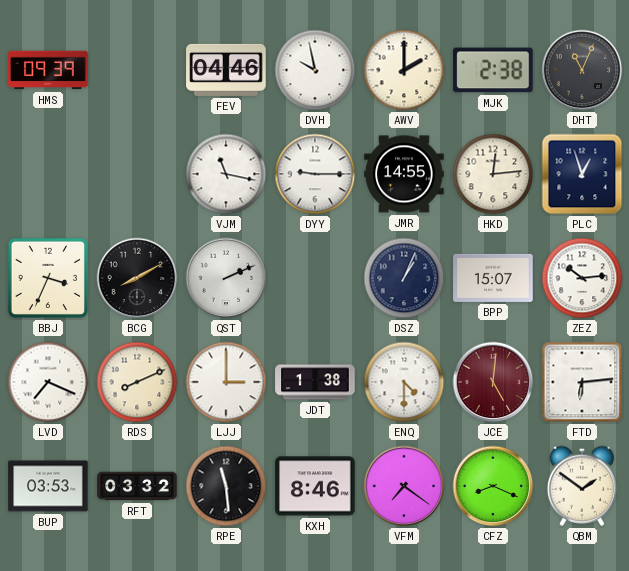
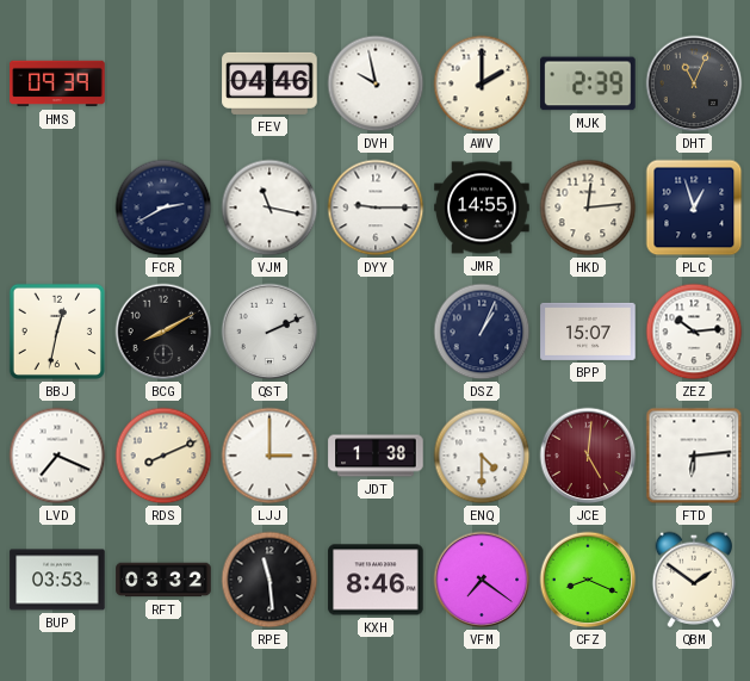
MJK: 2:38 -> 2:39
FCR: none -> 2:40
BBJ: 3:34 -> 12:32
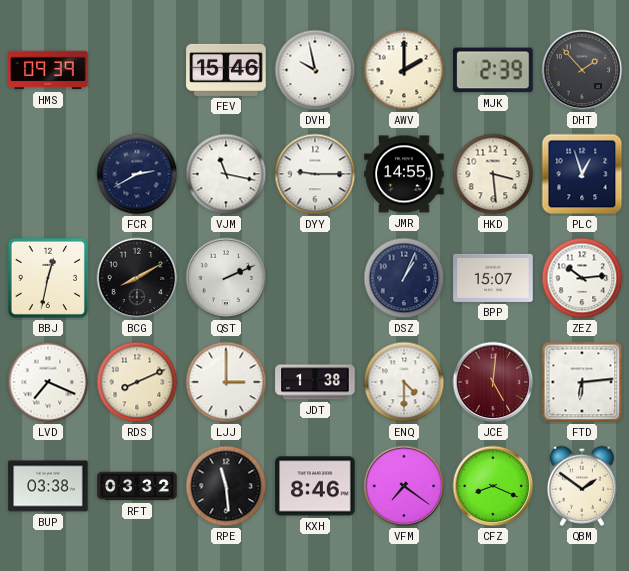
FEV: 04:46 -> 15:46
DHT: 11:04 -> 1:53
HKD: 12:14 -> 3:29
BUP: 03:53 -> 03:38
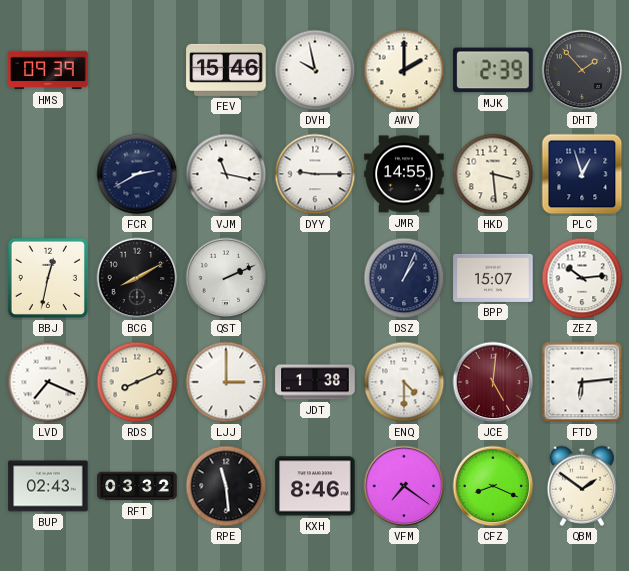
BUP: 03:38 -> 02:43
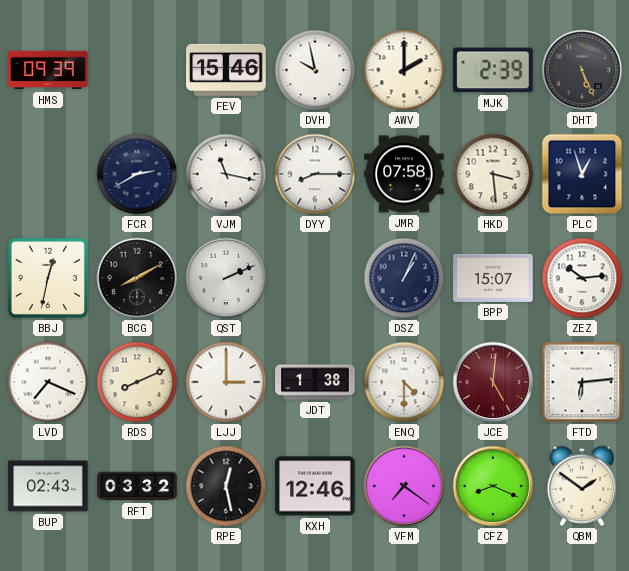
DHT: 1:53 -> 5:26
DYY: 9:15 -> 8:15
JMR: 14:55 -> 07:58
RPE: 11:29 -> 12:28
KXH: 8:46 -> 12:46
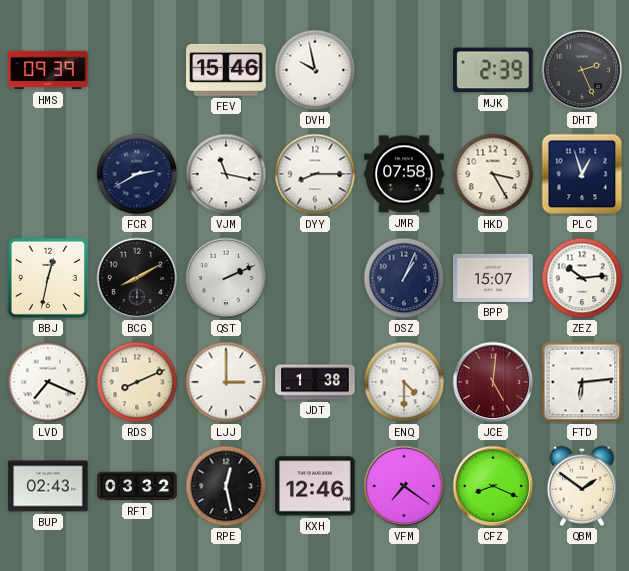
AWV: 2:00 -> none
DHT: 5:26 -> 2:26
HKD: 3:29 -> 3:25
